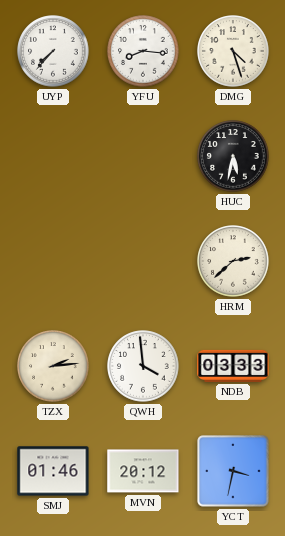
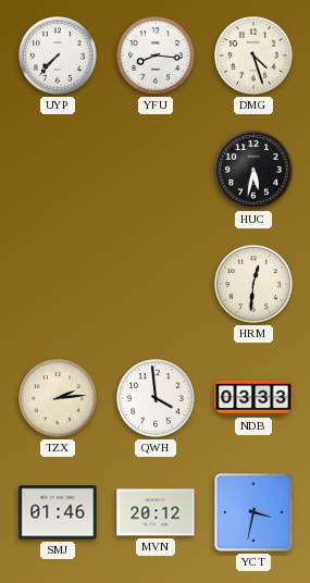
HRM: 2:38 -> 12:31
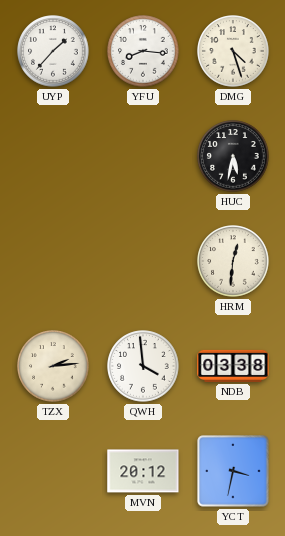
UYP: 7:37 -> 1:37
NDB: 03:33 -> 03:38
SMJ: 01:46 -> none
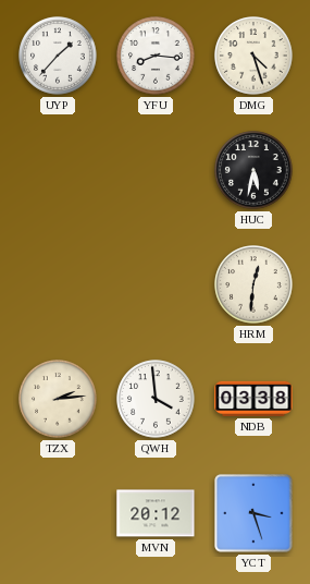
YCT: 3:32 -> 3:27
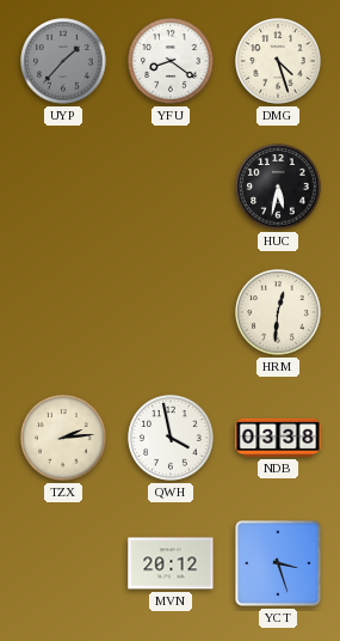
UYP dial: white -> grey
YFU: 8:16 -> 8:21
QWH: 3:59 -> 3:58
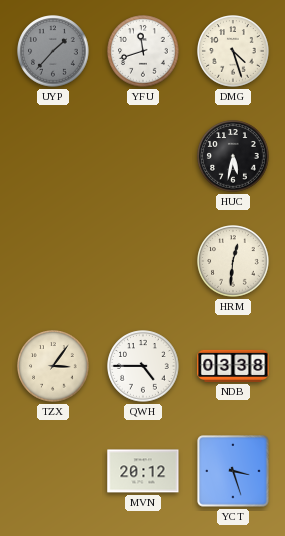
YFU: 8:21 -> 11:42
TZX: 2:14 -> 3:06
QWH: 3:58 -> 4:45
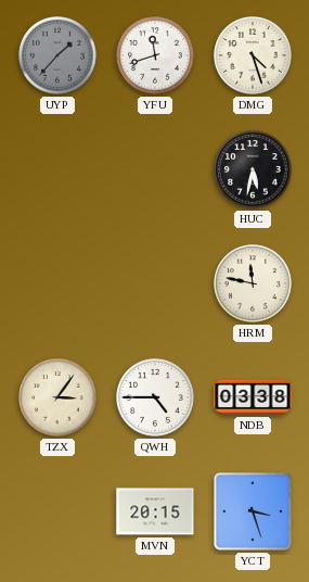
HRM: 12:31 -> 11:47
MVN: 20:12 -> 20:15
